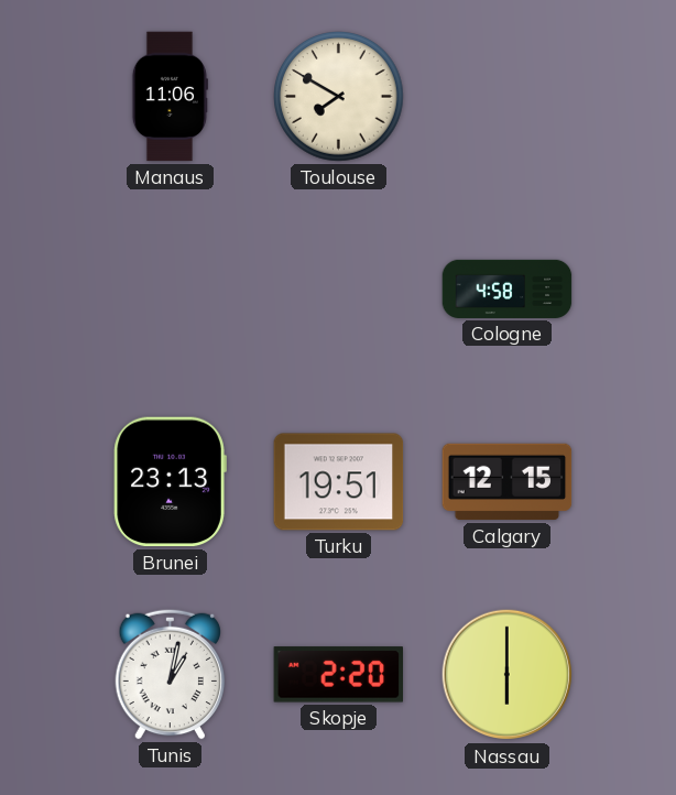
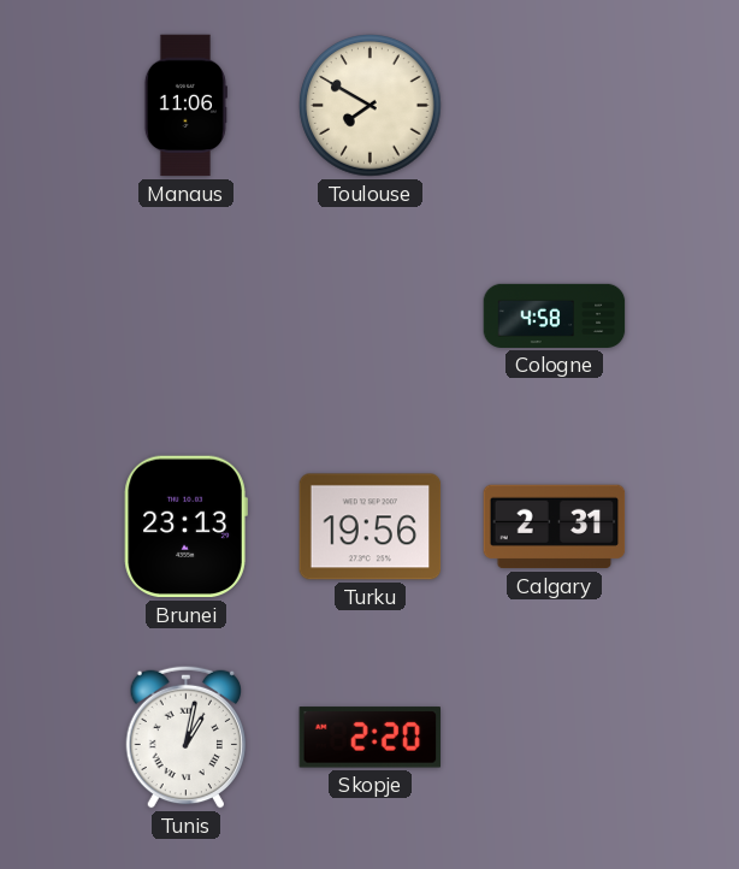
Turku: 19:51 -> 19:56
Calgary: 12:15 -> 2:31
Nassau: 6:00 -> none
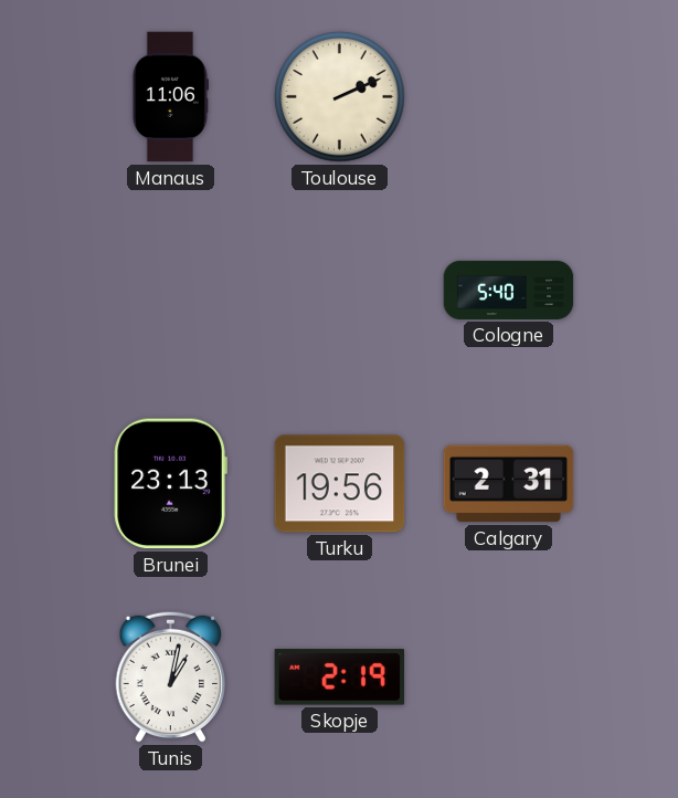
Toulouse: 7:50 -> 2:11
Cologne: 4:58 -> 5:40
Skopje: 2:20 -> 2:19
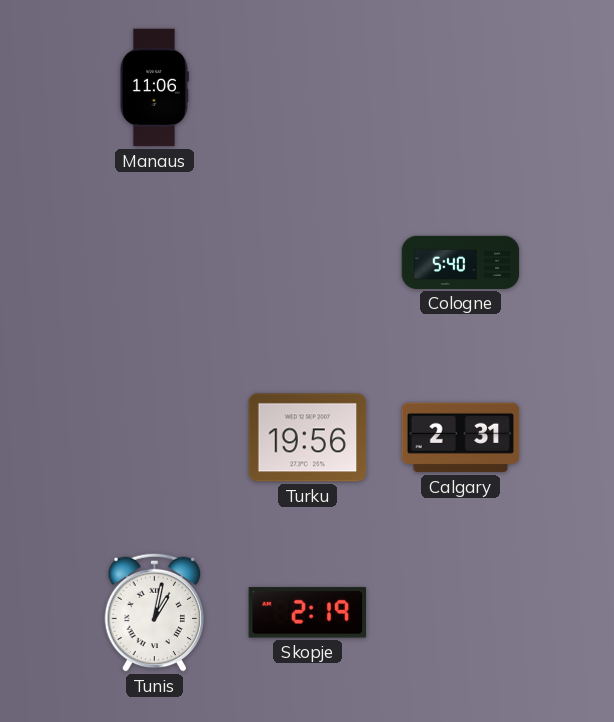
Toulouse: 2:11 -> none
Brunei: 23:13 -> none
